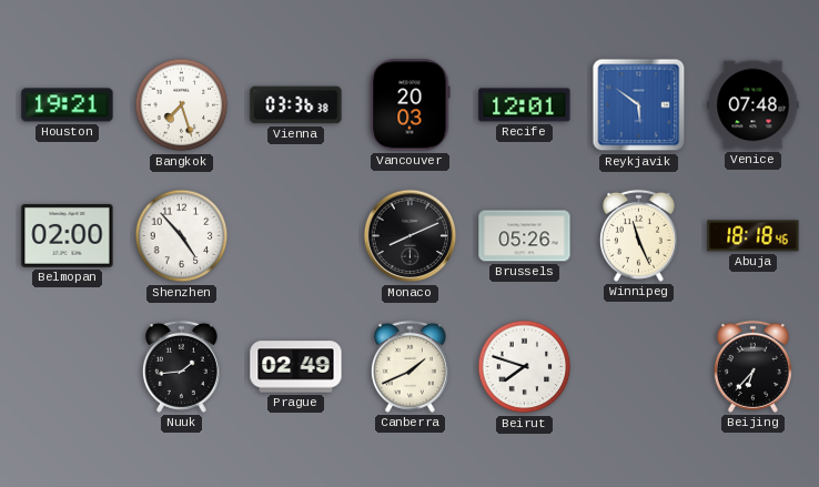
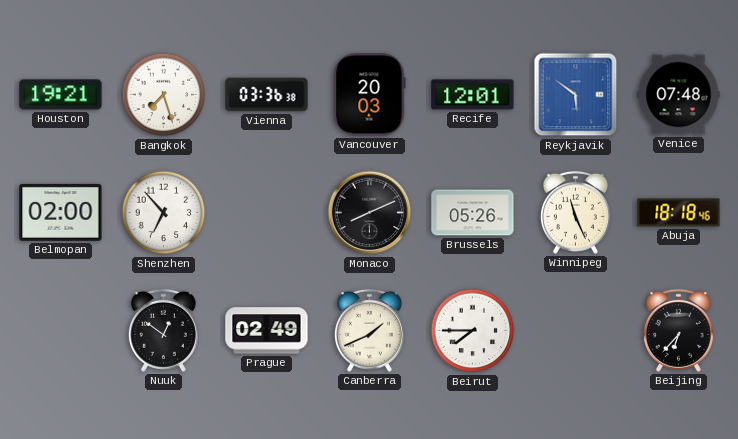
Shenzhen: 4:53 -> 6:53
Nuuk: 1:44 -> 12:51
Beirut: 7:48 -> 7:45
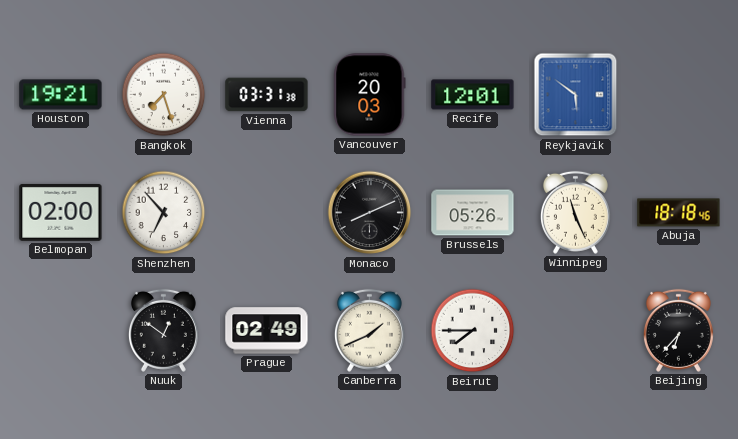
Vienna: 03:36 -> 03:31
Venice: 07:48 -> none
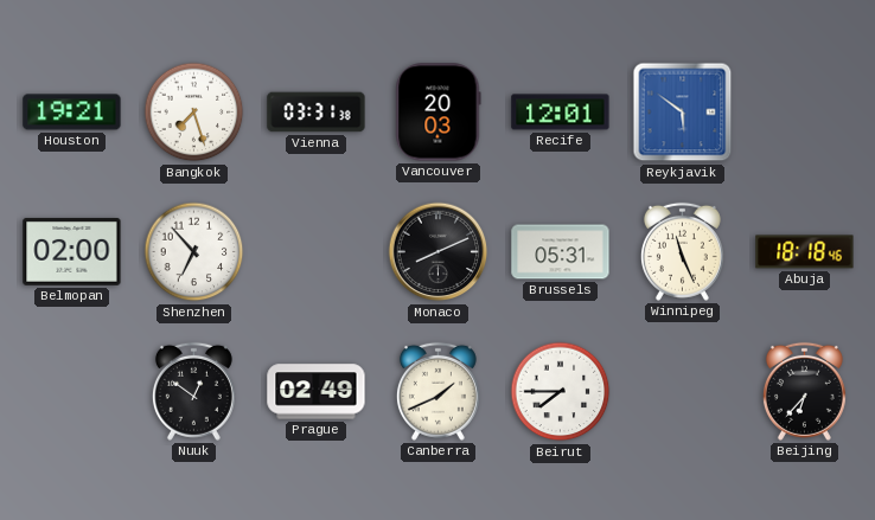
Brussels: 05:26 -> 05:31
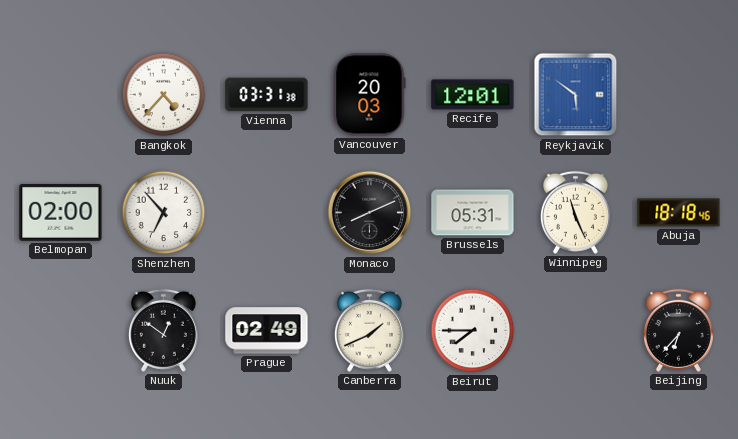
Houston: 19:21 -> none
Bangkok: 7:27 -> 4:37
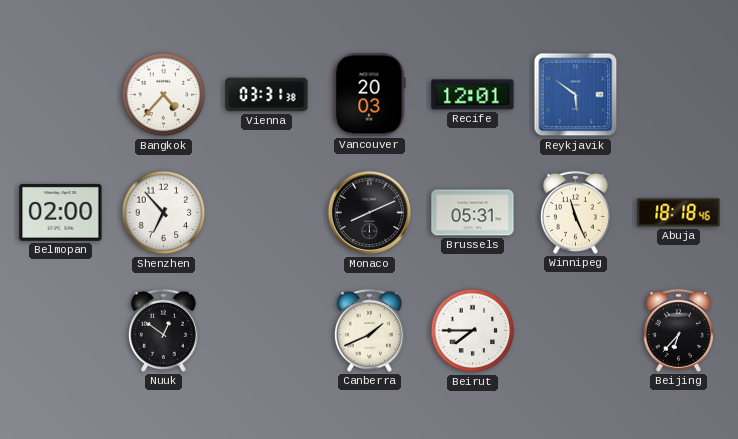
Prague: 02:49 -> none
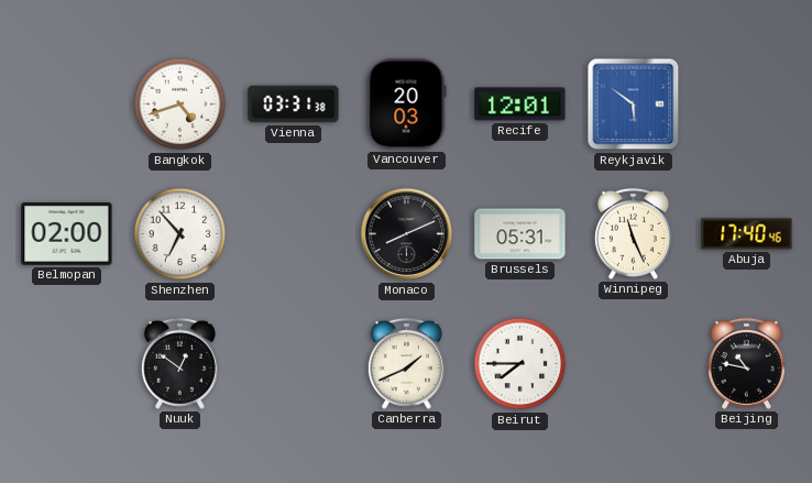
Bangkok: 4:37 -> 4:42
Abuja: 18:18 -> 17:40
Beijing: 6:37 -> 10:47
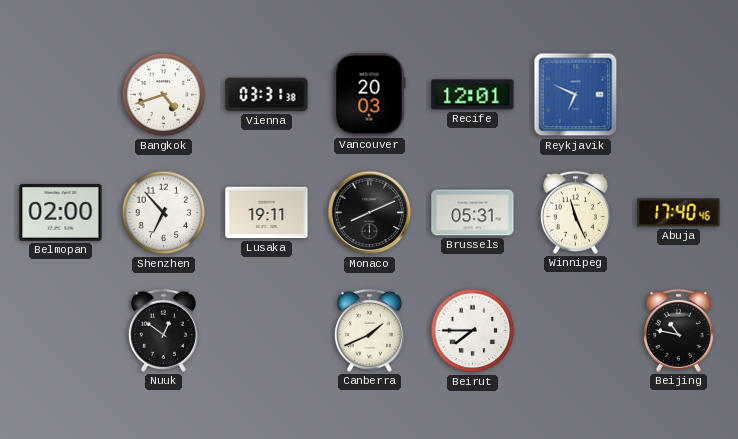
Reykjavik: 5:51 -> 6:49
Lusaka: none -> 19:11
